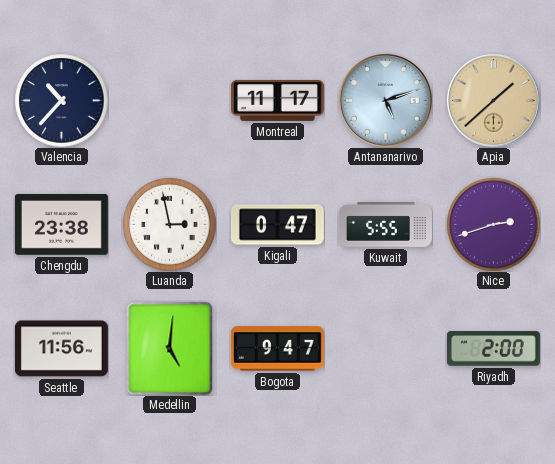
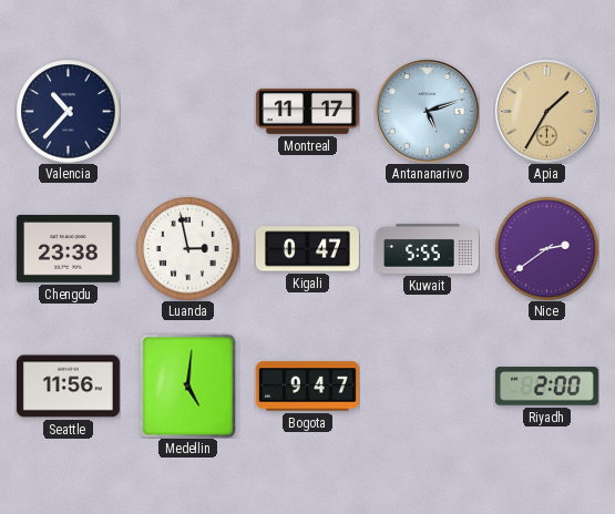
Apia: 1:38 -> 1:35
Nice: 2:42 -> 2:39
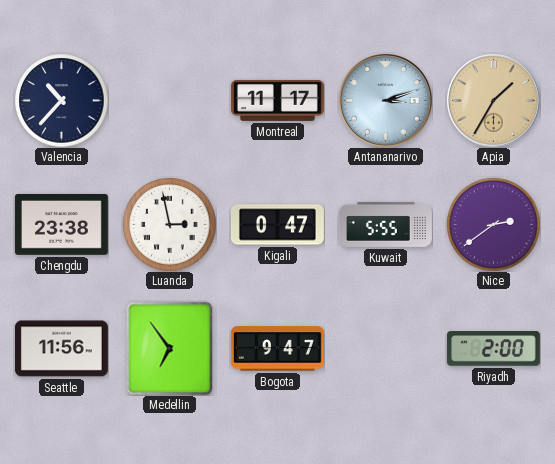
Antananarivo: 5:12 -> 3:12
Medellin: 5:01 -> 6:54
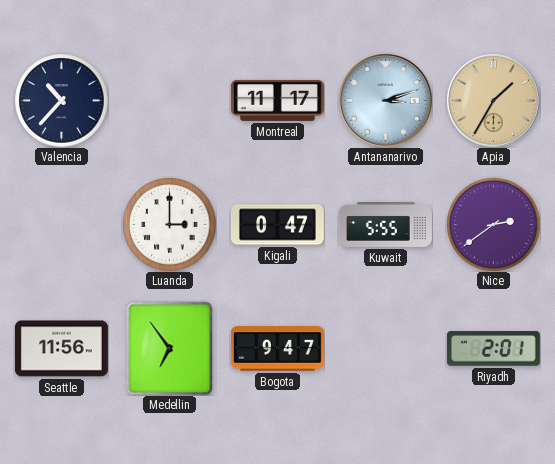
Chengdu: 23:38 -> none
Luanda: 2:58 -> 3:00
Riyadh: 2:00 -> 2:01
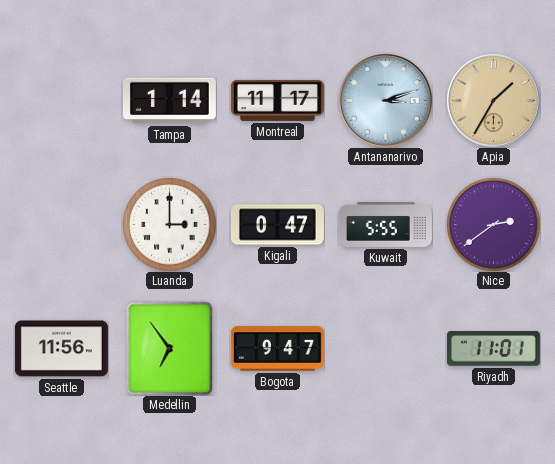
Valencia: 10:37 -> none
Tampa: none -> 1:14
Riyadh: 2:01 -> 11:01
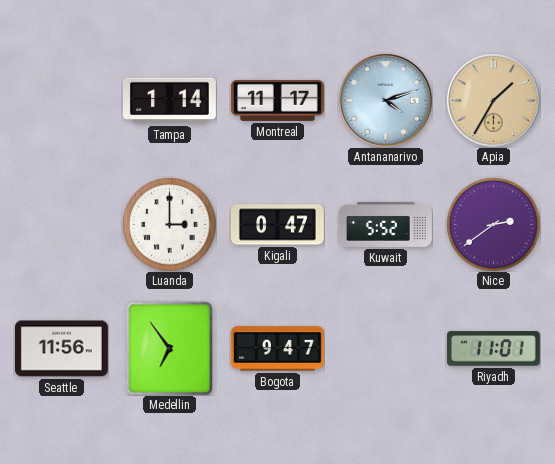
Antananarivo: 3:12 -> 4:12
Kuwait: 5:55 -> 5:52
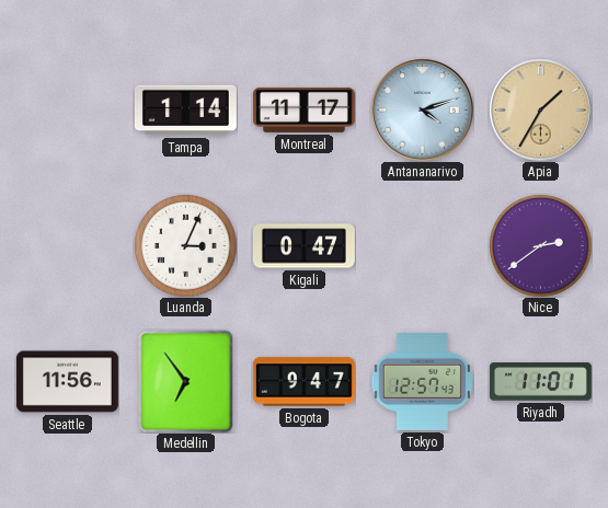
Luanda: 3:00 -> 3:04
Kuwait: 5:52 -> none
Tokyo: none -> 12:57
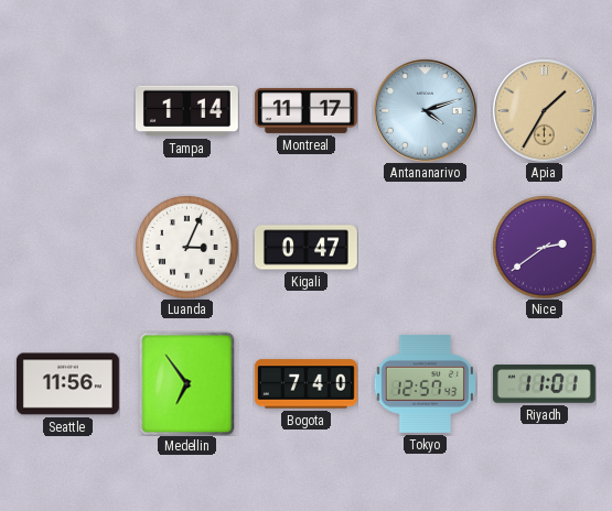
Bogota: 9:47 -> 7:40
